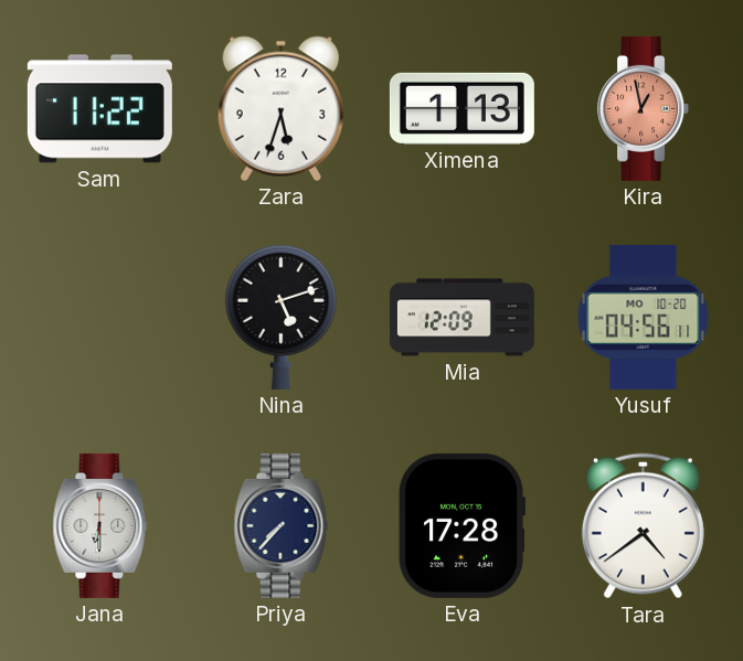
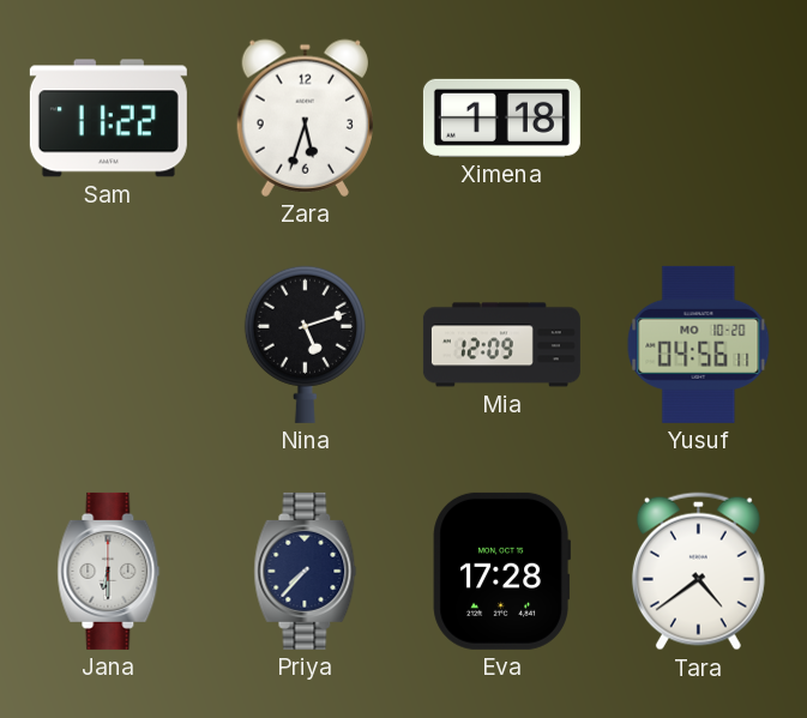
Ximena: 1:13 -> 1:18
Kira: 12:58 -> none
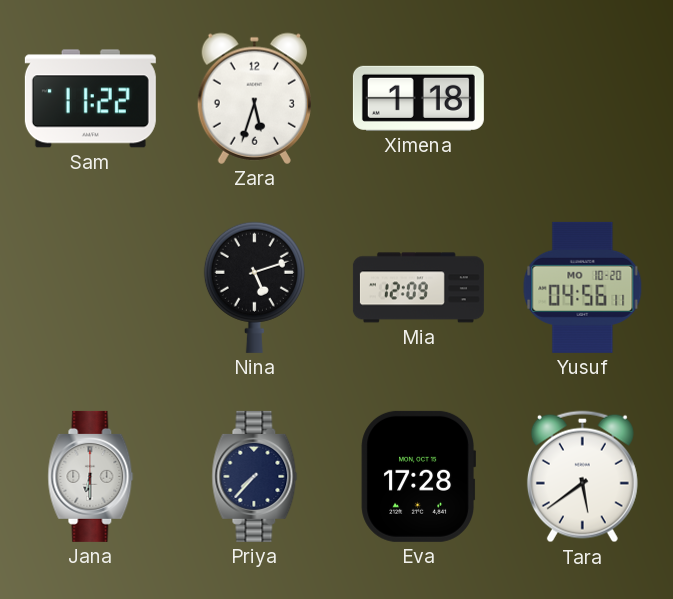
Tara: 4:39 -> 5:39
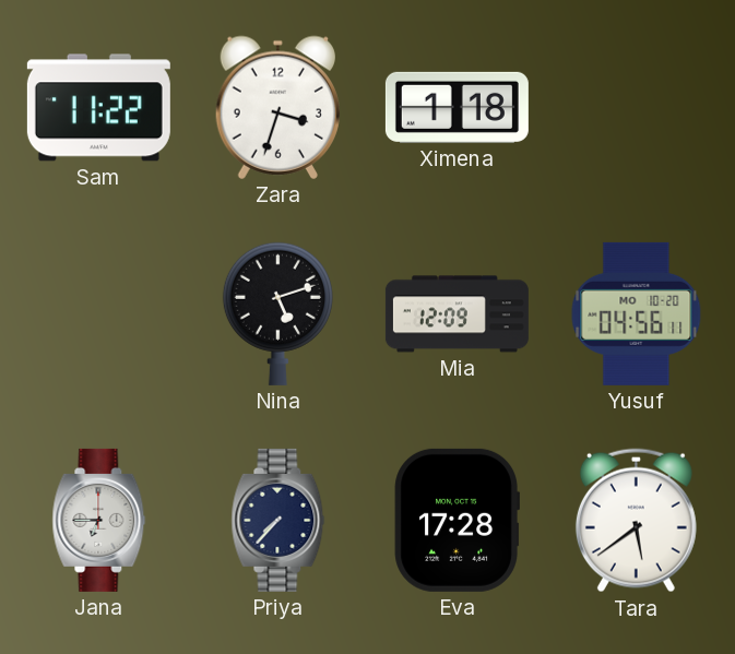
Zara: 5:33 -> 3:33
Jana: 6:30 -> 6:45
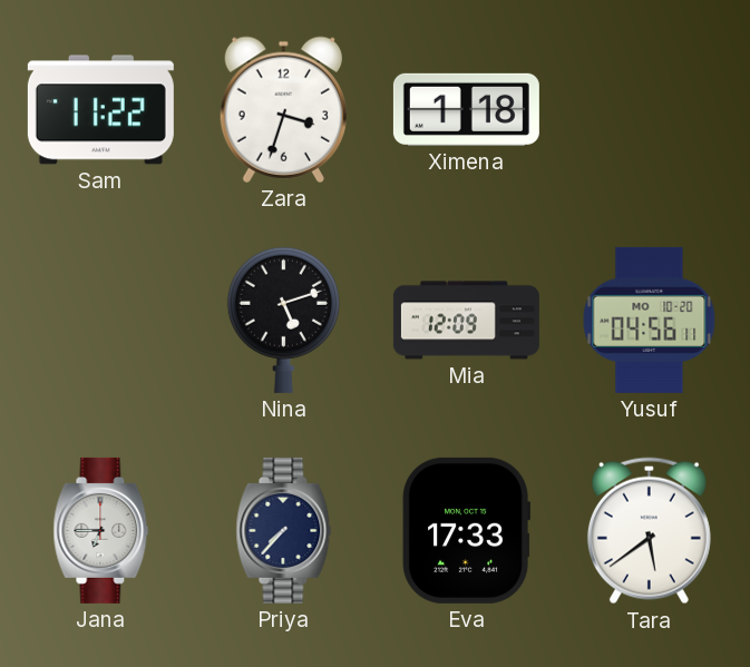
Eva: 17:28 -> 17:33
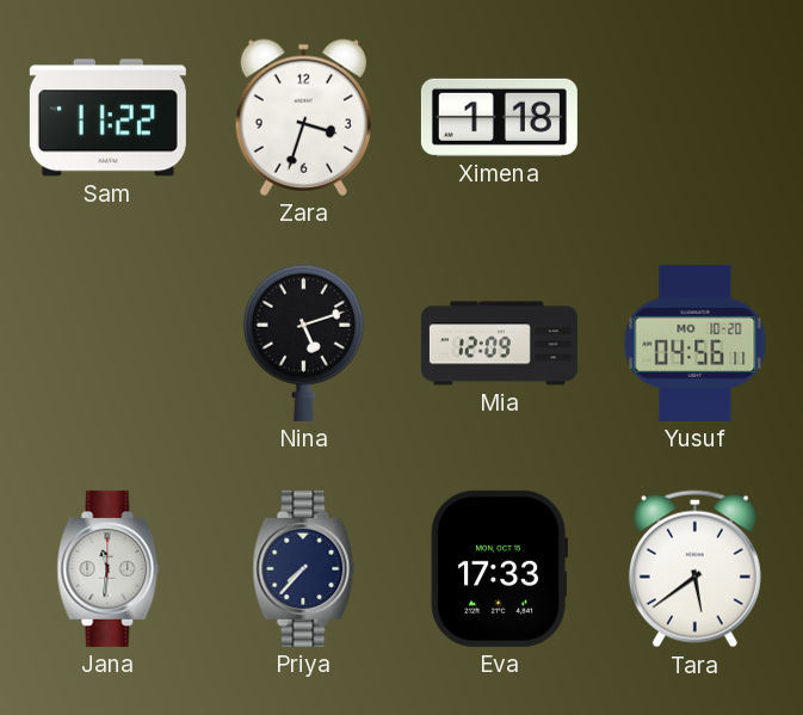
Jana: 6:45 -> 11:31
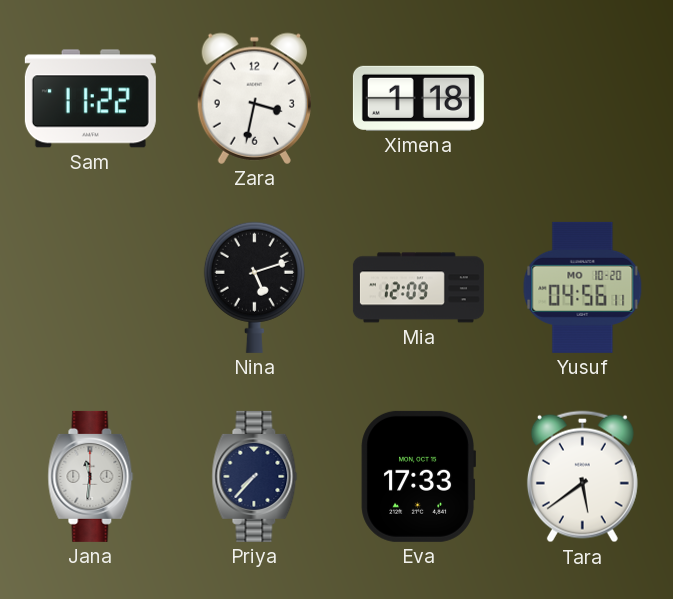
Zara: 3:33 -> 3:32
